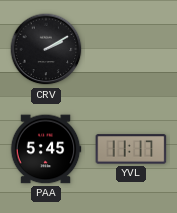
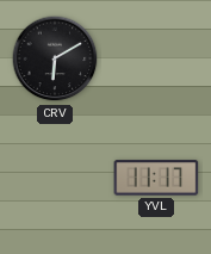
CRV: 2:10 -> 6:10
PAA: 5:45 -> none
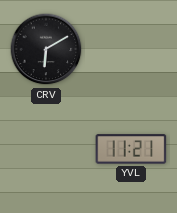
YVL: 11:17 -> 11:21
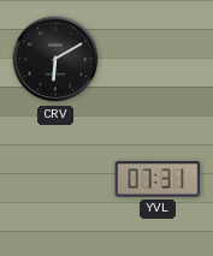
YVL: 11:21 -> 07:31
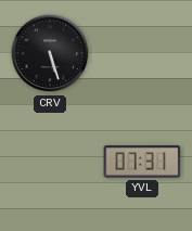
CRV: 6:10 -> 5:27
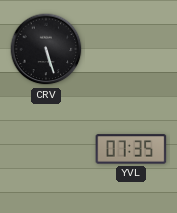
YVL: 07:31 -> 07:35
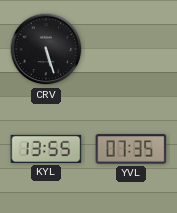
KYL: none -> 13:55
